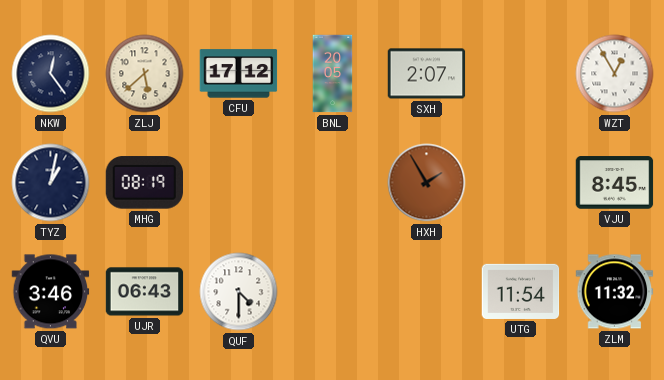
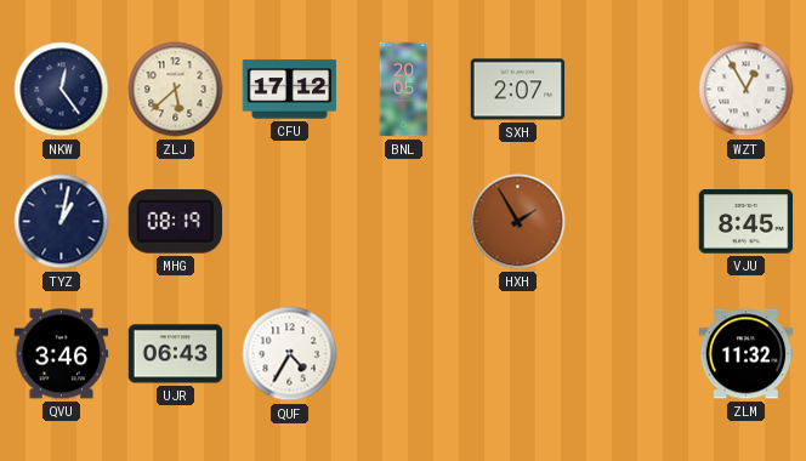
QUF: 4:30 -> 4:35
UTG: 11:54 -> none
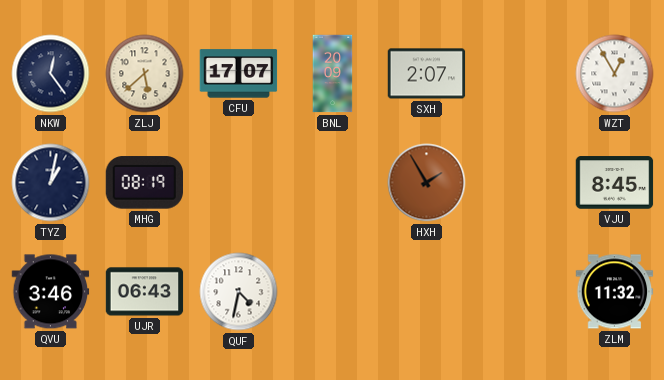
CFU: 17:12 -> 17:07
BNL: 20:05 -> 20:09
QUF: 4:35 -> 4:32
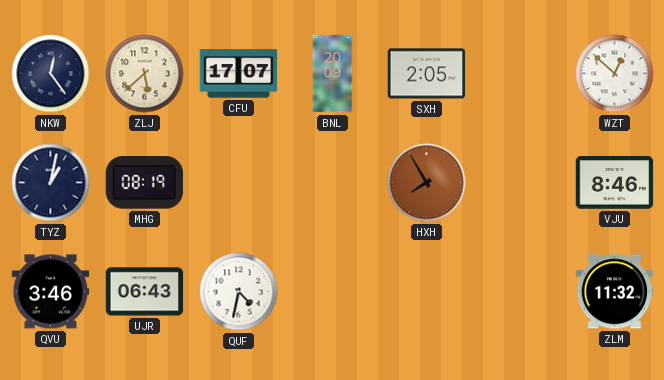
SXH: 2:07 -> 2:05
WZT: 12:55 -> 12:52
HXH: 1:55 -> 7:55
VJU: 8:45 -> 8:46
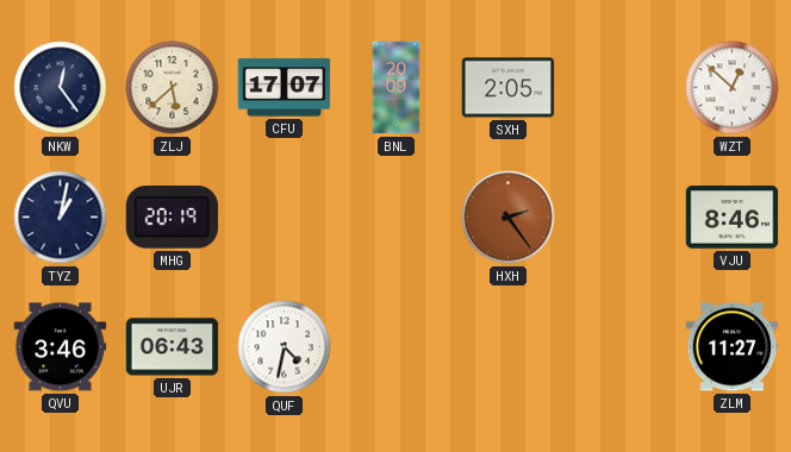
MHG: 08:19 -> 20:19
HXH: 7:55 -> 2:24
ZLM: 11:32 -> 11:27
